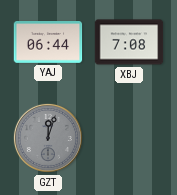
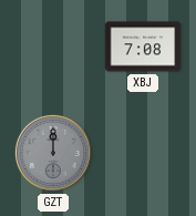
YAJ: 06:44 -> none
GZT: 12:03 -> 12:00
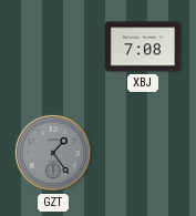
GZT: 12:00 -> 1:24
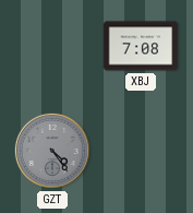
GZT: 1:24 -> 4:24
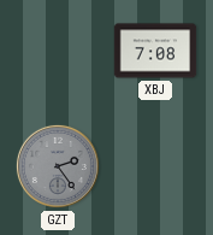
GZT: 4:24 -> 2:24
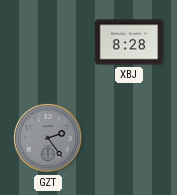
XBJ: 7:08 -> 8:28
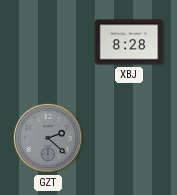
GZT: 2:24 -> 2:22
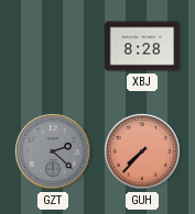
GUH: none -> 7:37
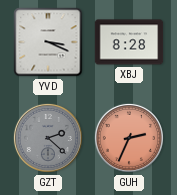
YVD: none -> 3:19
GUH: 7:37 -> 2:34
